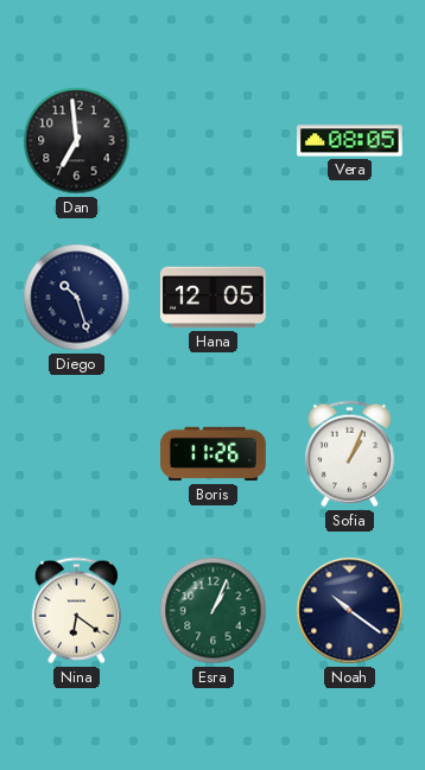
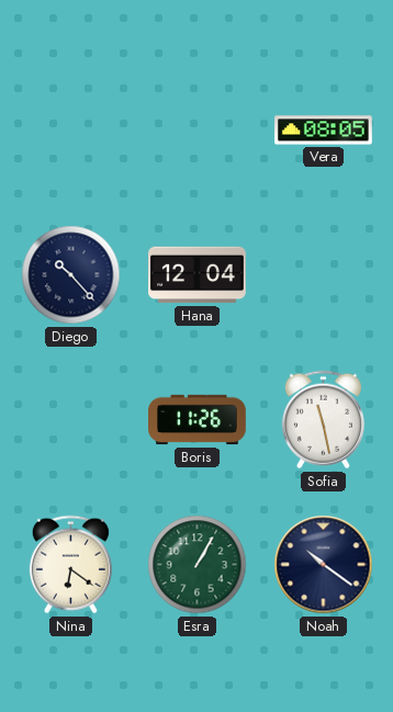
Dan: 6:59 -> none
Diego: 10:27 -> 10:23
Hana: 12:05 -> 12:04
Sofia: 1:04 -> 11:28
Esra: 1:04 -> 1:05
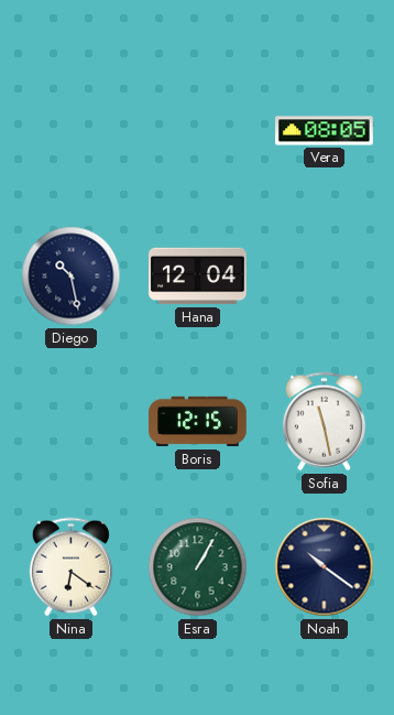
Diego: 10:23 -> 10:28
Boris: 11:26 -> 12:15
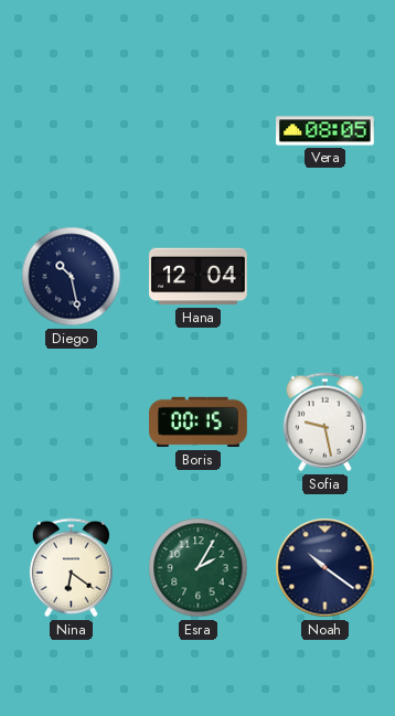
Boris: 12:15 -> 00:15
Sofia: 11:28 -> 9:28
Esra: 1:05 -> 2:05
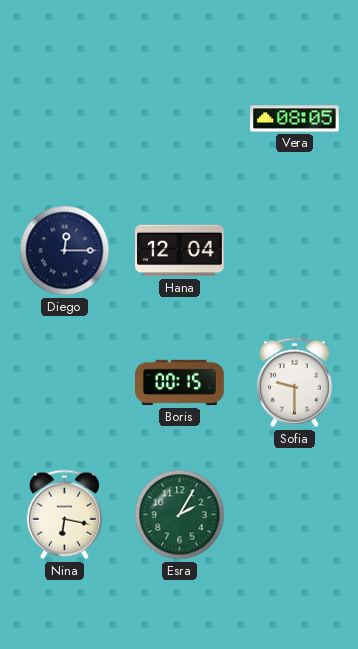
Diego: 10:28 -> 12:15
Sofia: 9:28 -> 9:30
Nina: 6:21 -> 6:17
Noah: 10:21 -> none
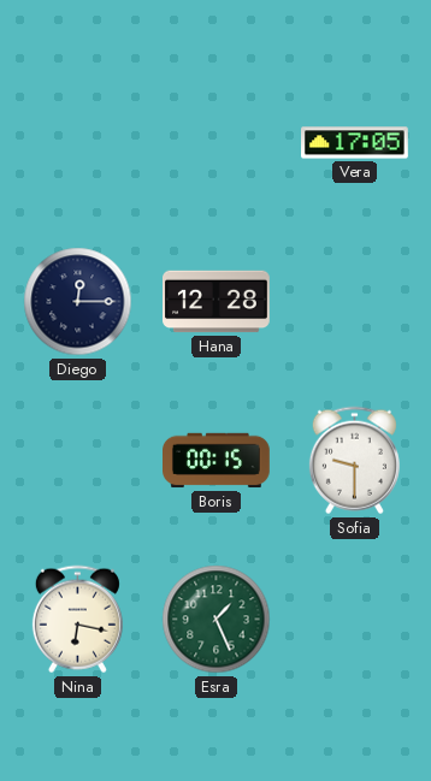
Vera: 08:05 -> 17:05
Hana: 12:04 -> 12:28
Esra: 2:05 -> 1:26
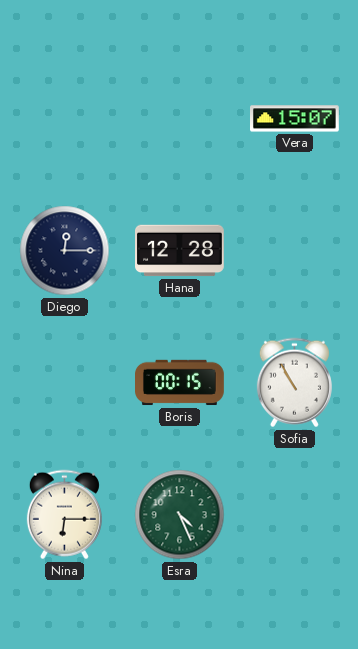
Vera: 17:05 -> 15:07
Sofia: 9:30 -> 10:55
Nina: 6:17 -> 6:15
Esra: 1:26 -> 4:26
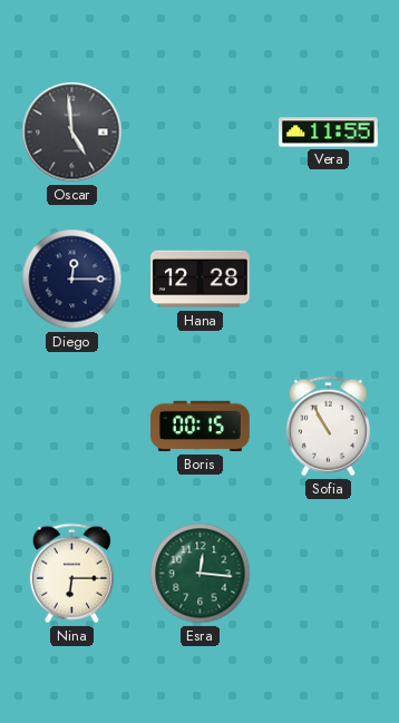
Oscar: none -> 4:59
Vera: 15:07 -> 11:55
Esra: 4:26 -> 12:16
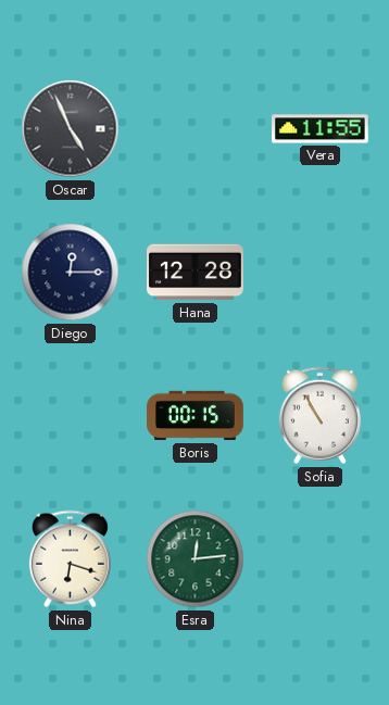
Oscar: 4:59 -> 4:56
Nina: 6:15 -> 6:18
Esra: 12:16 -> 12:14
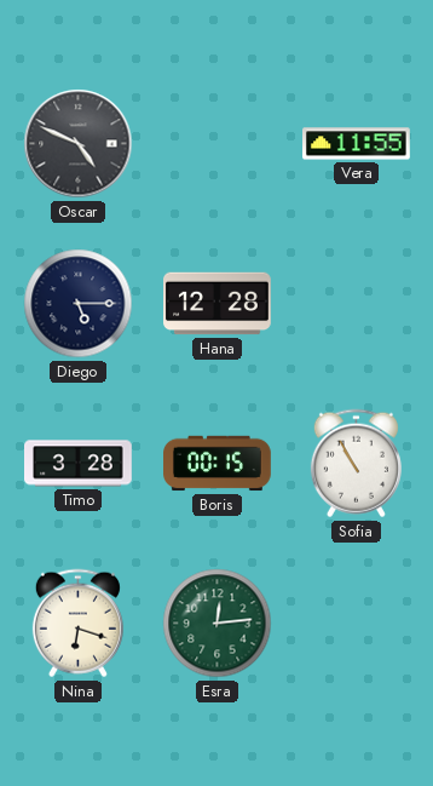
Oscar: 4:56 -> 4:49
Diego: 12:15 -> 5:15
Timo: none -> 3:28
